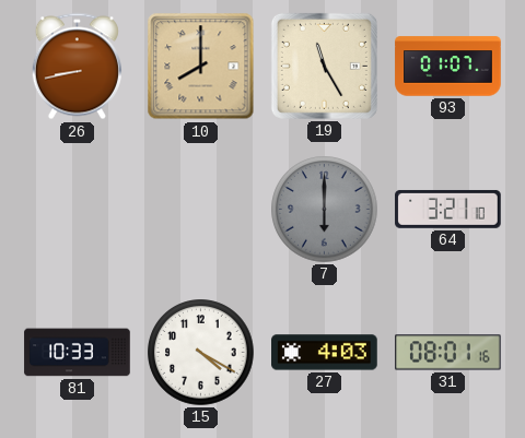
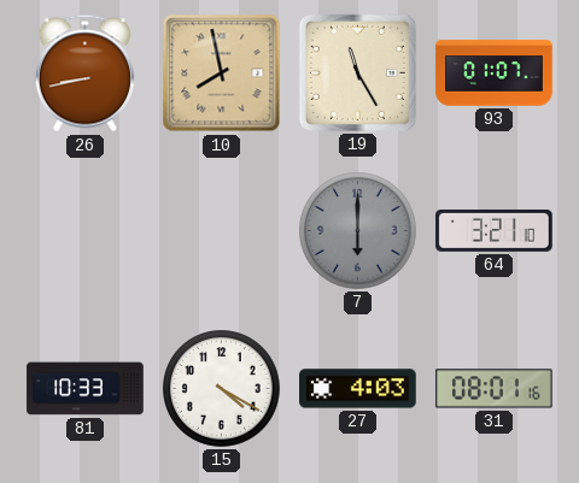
10: 8:00 -> 7:58
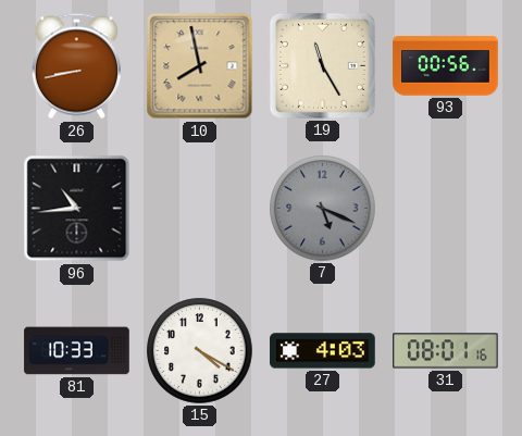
93: 01:07 -> 00:56
96: none -> 10:44
7: 6:00 -> 5:19
64: 3:21 -> none
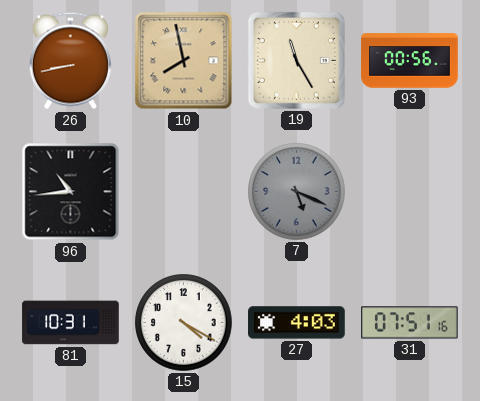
81: 10:33 -> 10:31
31: 08:01 -> 07:51
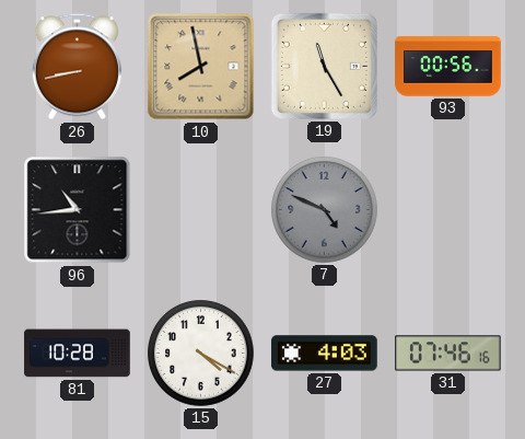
7: 5:19 -> 4:49
81: 10:31 -> 10:28
31: 07:51 -> 07:46
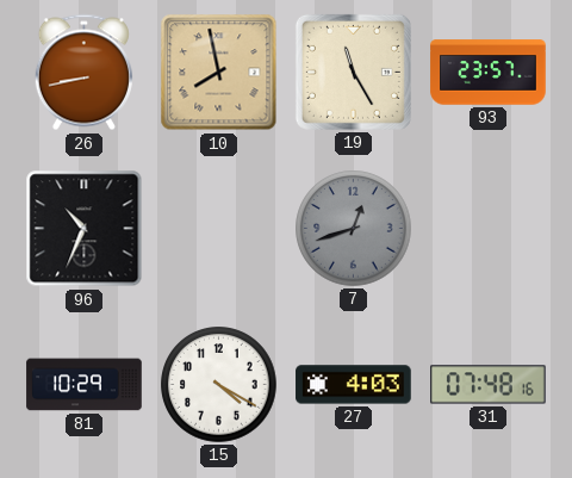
93: 00:56 -> 23:57
96: 10:44 -> 10:34
7: 4:49 -> 12:42
81: 10:28 -> 10:29
31: 07:46 -> 07:48
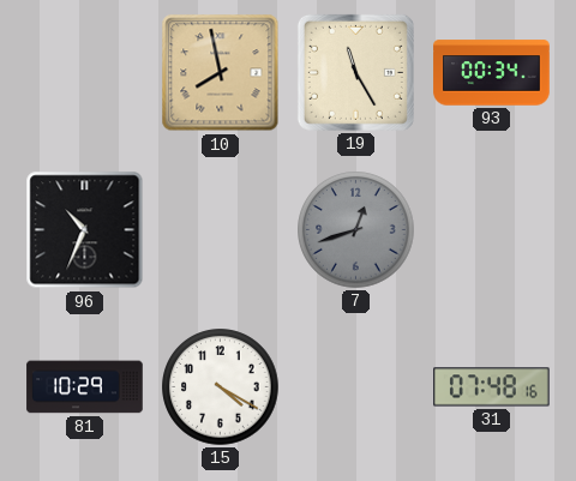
26: 8:43 -> none
93: 23:57 -> 00:34
27: 4:03 -> none
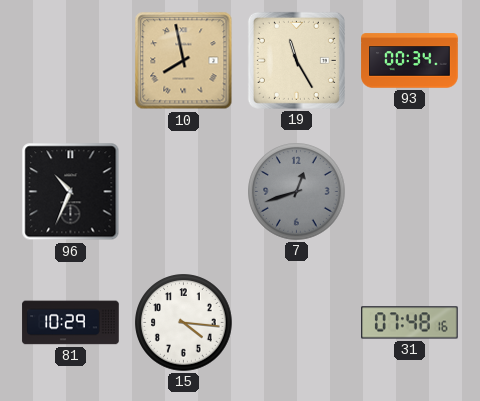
15: 4:20 -> 4:16
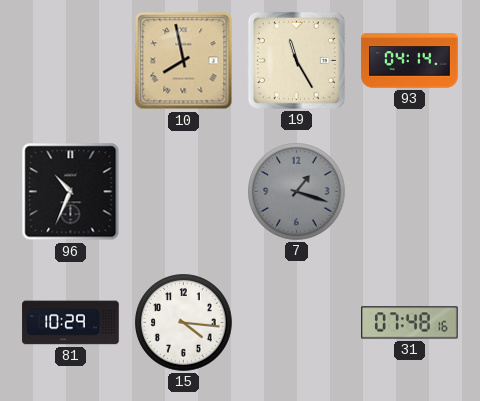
93: 00:34 -> 04:14
7: 12:42 -> 1:18
